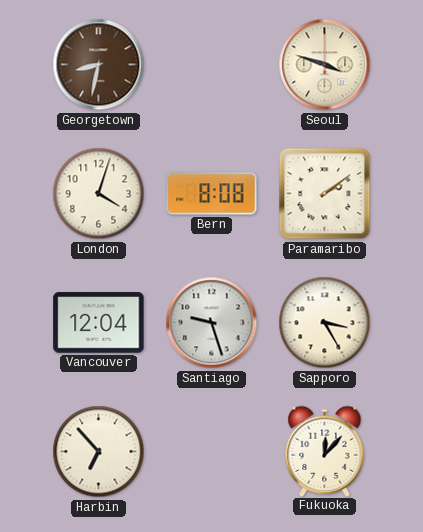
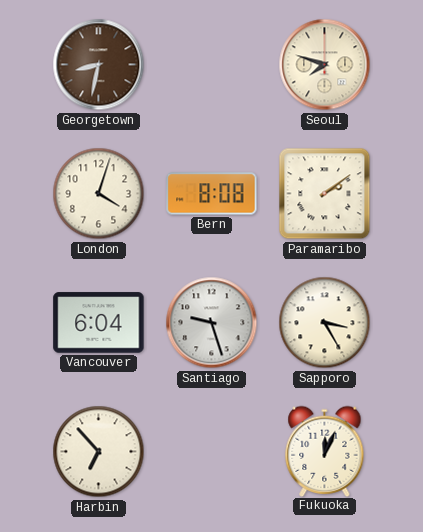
Seoul: 3:48 -> 7:48
Vancouver: 12:04 -> 6:04
Fukuoka: 12:07 -> 12:04
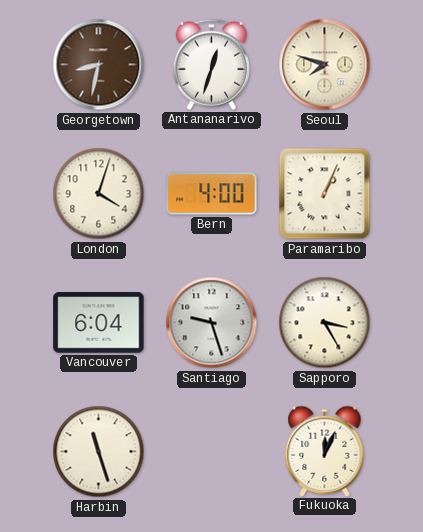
Antananarivo: none -> 12:33
Bern: 8:08 -> 4:00
Paramaribo: 2:09 -> 1:04
Harbin: 6:53 -> 11:27
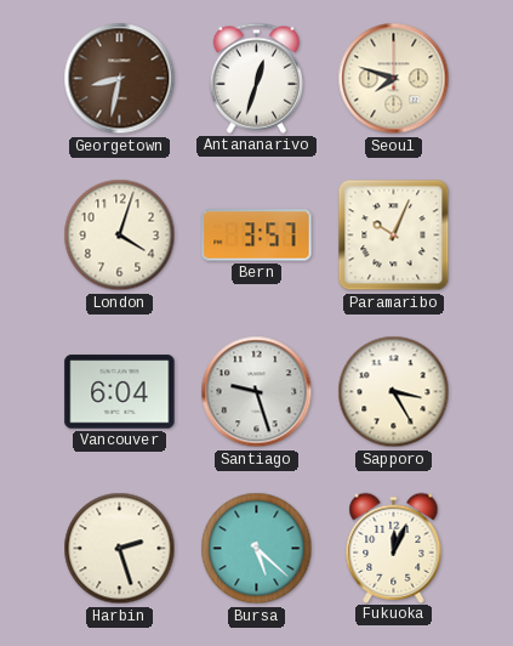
Bern: 4:00 -> 3:57
Paramaribo: 1:04 -> 10:04
Harbin: 11:27 -> 2:27
Bursa: none -> 5:22
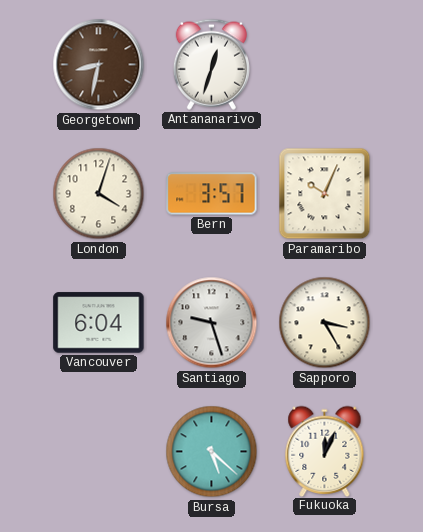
Seoul: 7:48 -> none
Harbin: 2:27 -> none
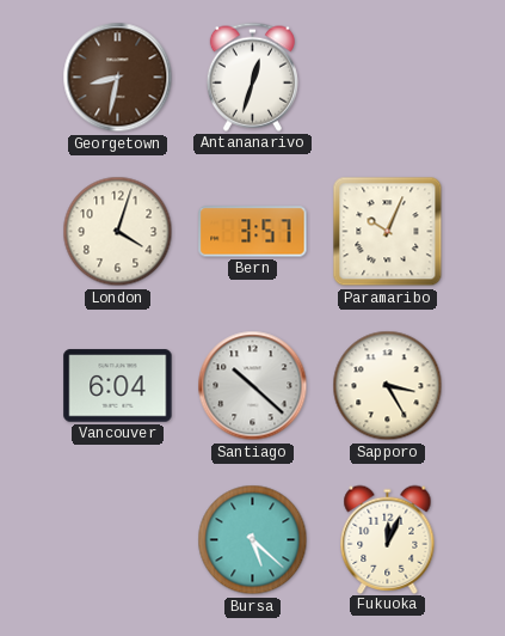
Santiago: 9:27 -> 10:22
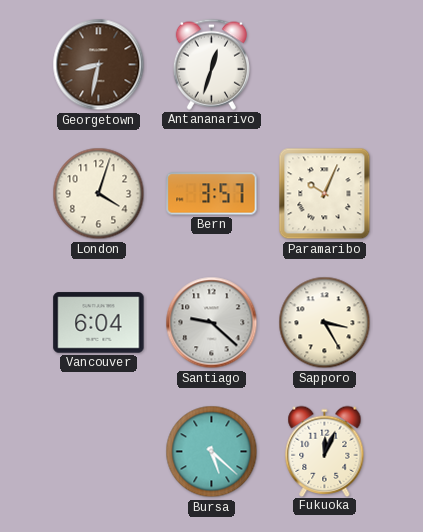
Santiago: 10:22 -> 9:22
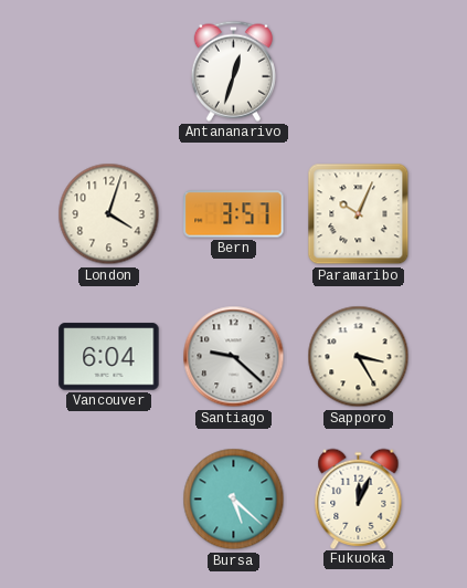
Georgetown: 8:32 -> none
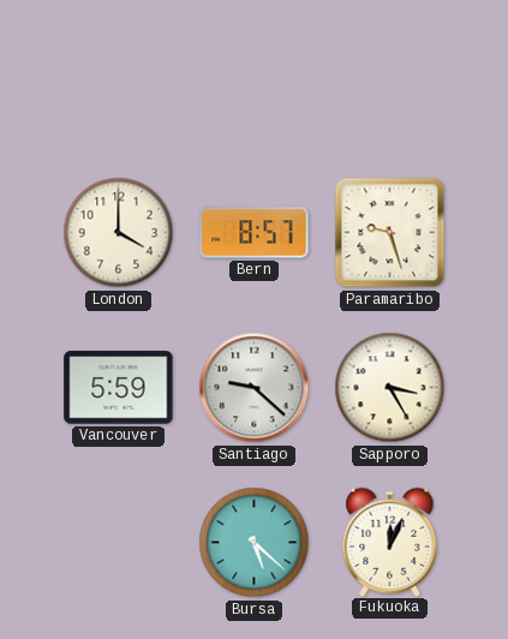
Antananarivo: 12:33 -> none
London: 4:03 -> 4:00
Bern: 3:57 -> 8:57
Paramaribo: 10:04 -> 9:27
Vancouver: 6:04 -> 5:59
